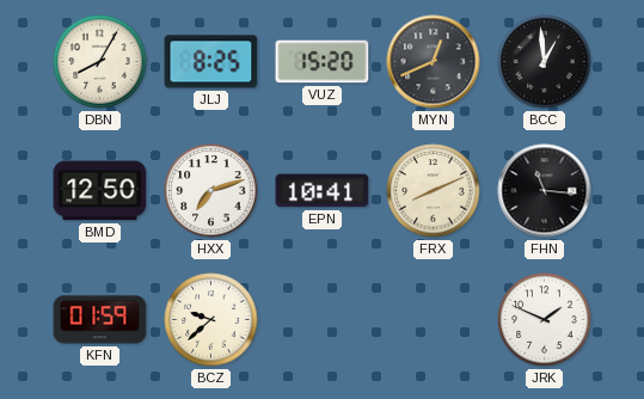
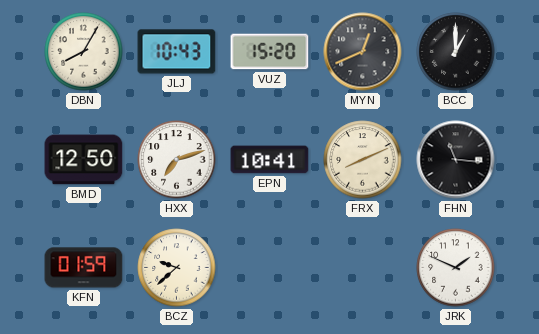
JLJ: 8:25 -> 10:43
BCC: 12:59 -> 1:00
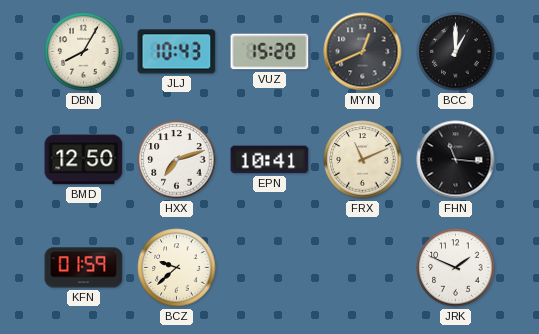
FRX: 8:11 -> 11:11
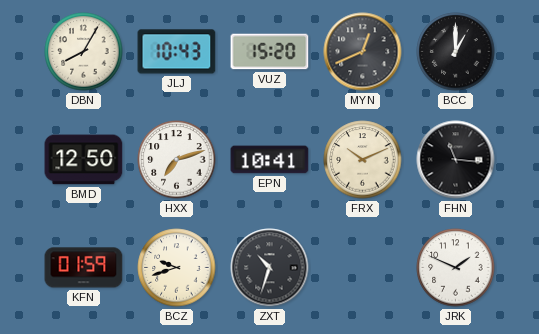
FRX: 11:11 -> 10:11
BCZ: 9:38 -> 9:42
ZXT: none -> 10:33
